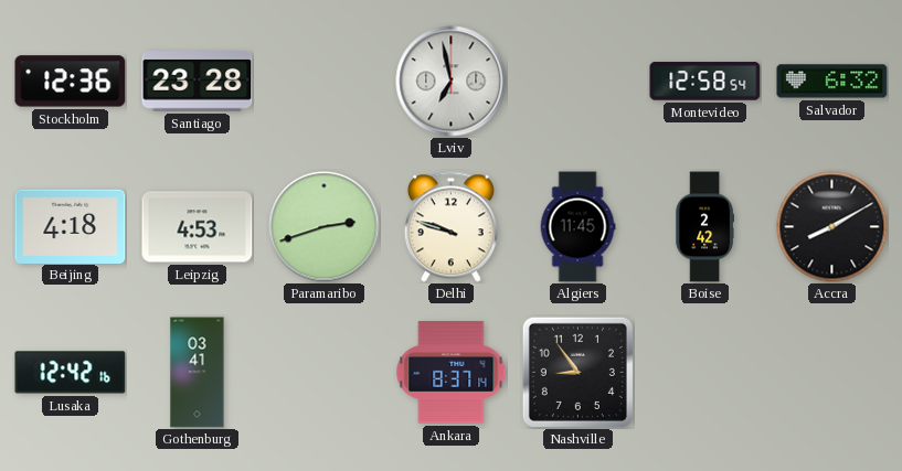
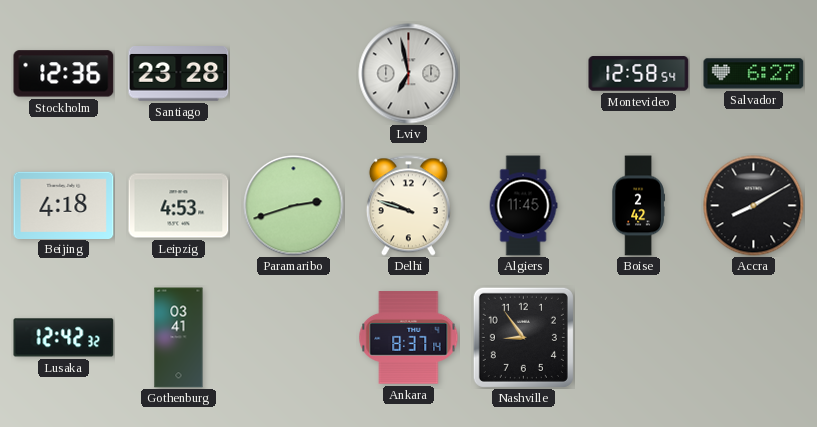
Salvador: 6:32 -> 6:27
Lusaka: 12:42:16 -> 12:42:32
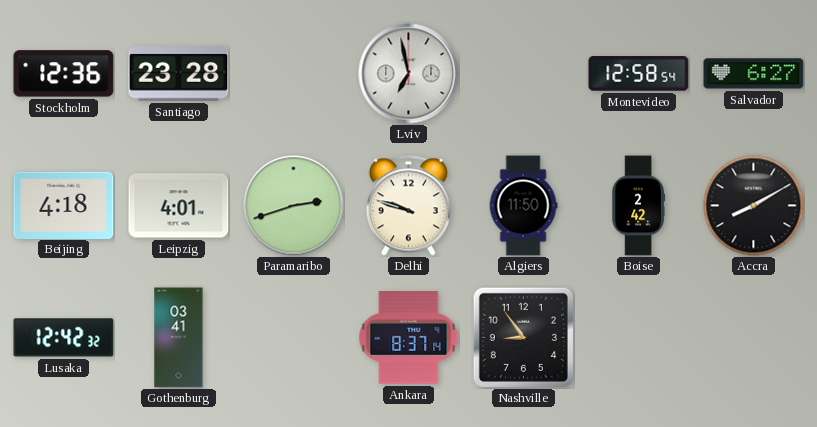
Leipzig: 4:53 -> 4:01
Algiers: 11:45 -> 11:50
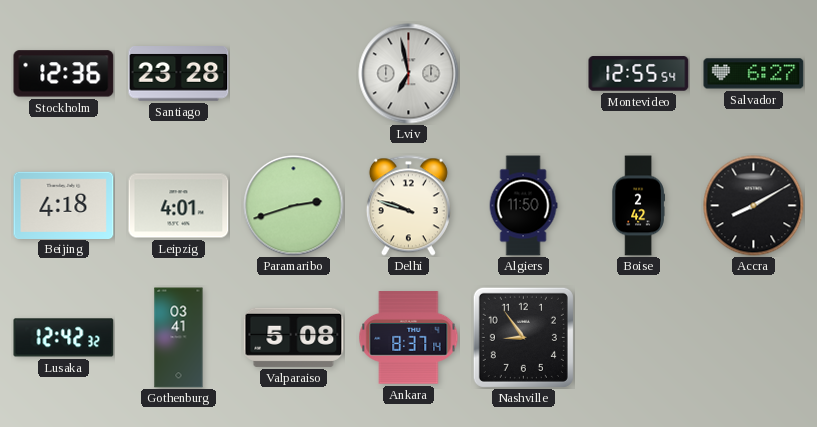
Montevideo: 12:58 -> 12:55
Valparaiso: none -> 5:08
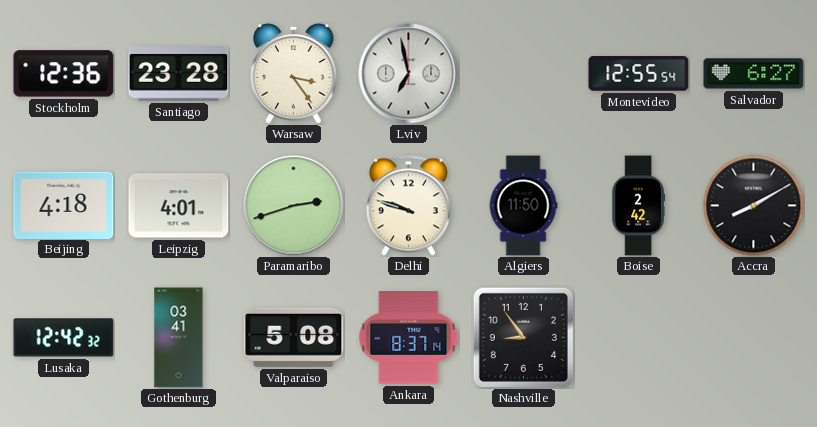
Warsaw: none -> 3:24
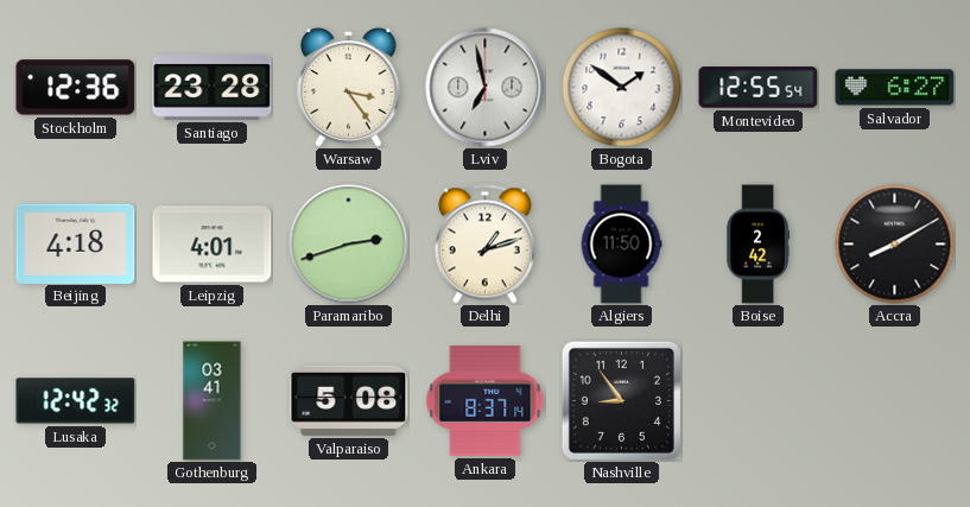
Bogota: none -> 1:51
Delhi: 9:48 -> 1:12
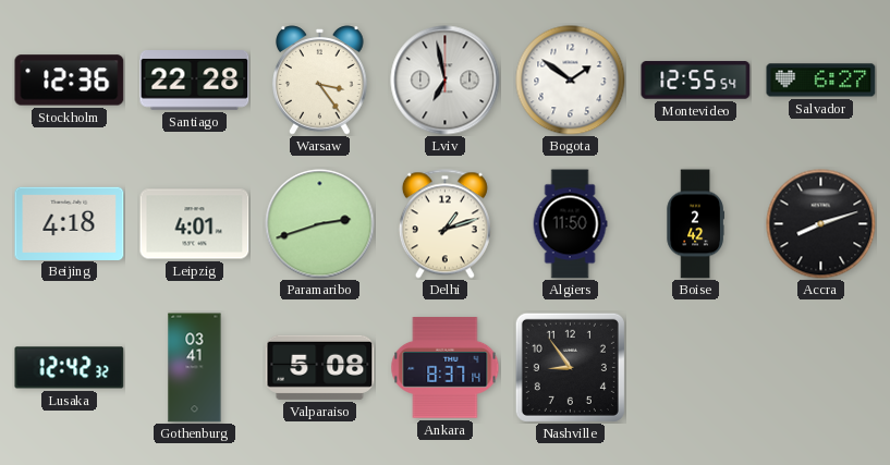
Santiago: 23:28 -> 22:28
Accra: 8:10 -> 8:12
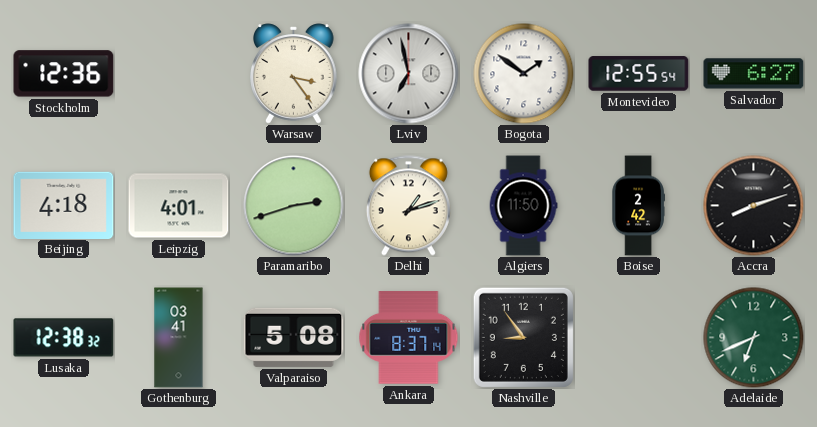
Santiago: 22:28 -> none
Lusaka: 12:42 -> 12:38
Adelaide: none -> 6:41
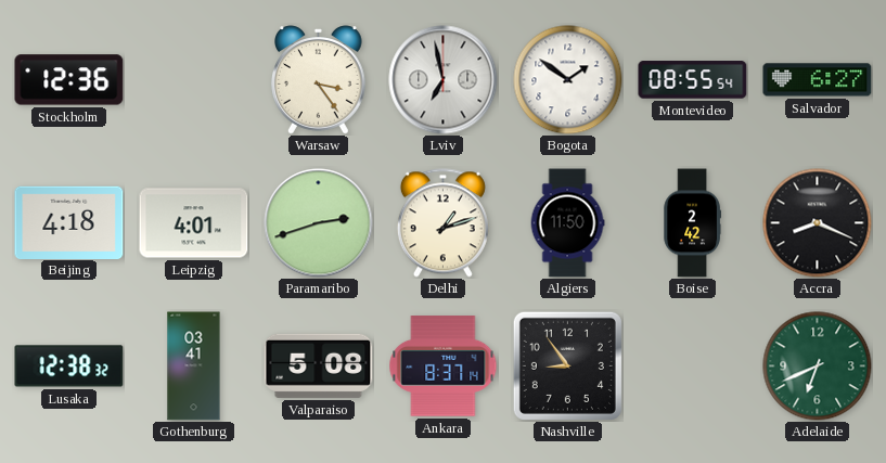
Montevideo: 12:55 -> 08:55
Accra: 8:12 -> 8:19
